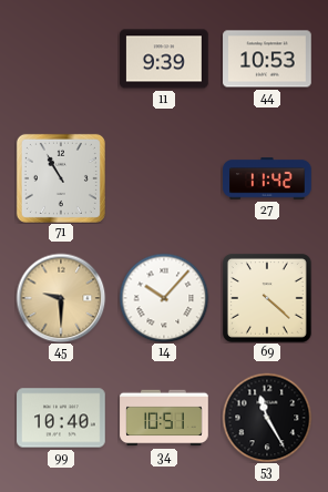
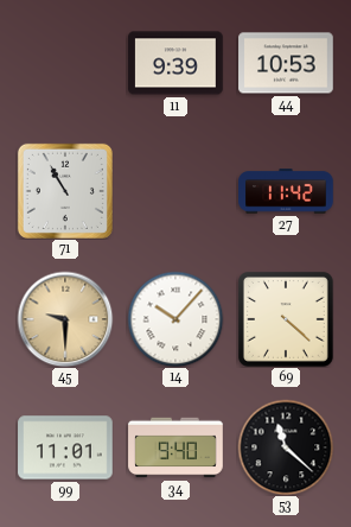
99: 10:40 -> 11:01
34: 10:51 -> 9:40
53: 11:25 -> 11:22
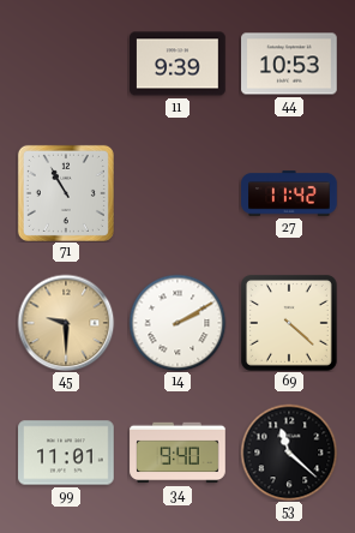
14: 10:07 -> 2:10
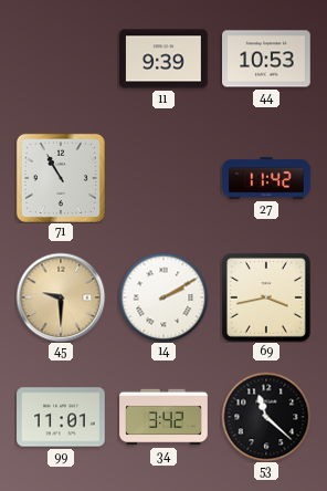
69: 4:22 -> 3:43
34: 9:40 -> 3:42
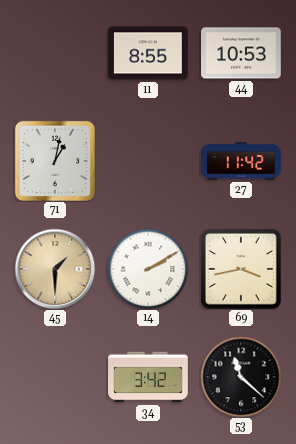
11: 9:39 -> 8:55
71: 10:55 -> 1:02
45: 9:30 -> 1:30
99: 11:01 -> none
